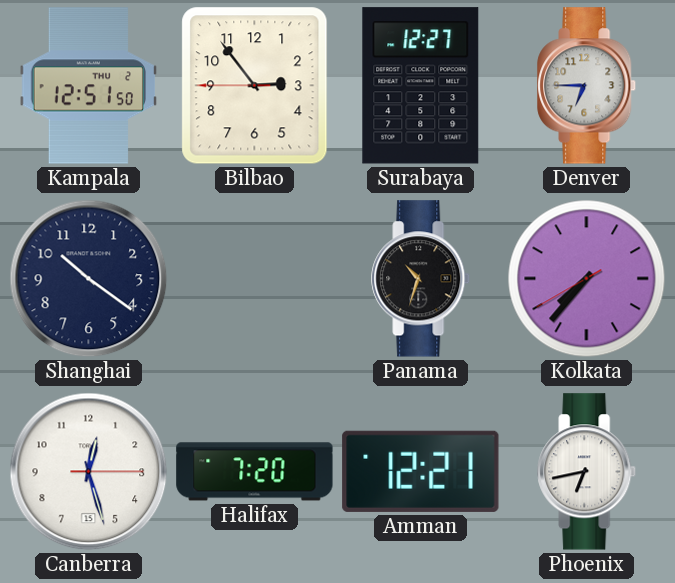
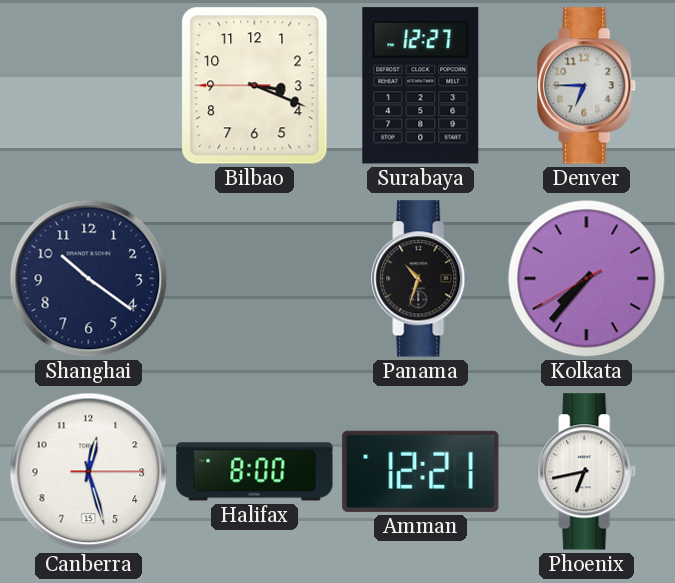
Kampala: 12:51 -> none
Bilbao: 2:53 -> 3:18
Halifax: 7:20 -> 8:00
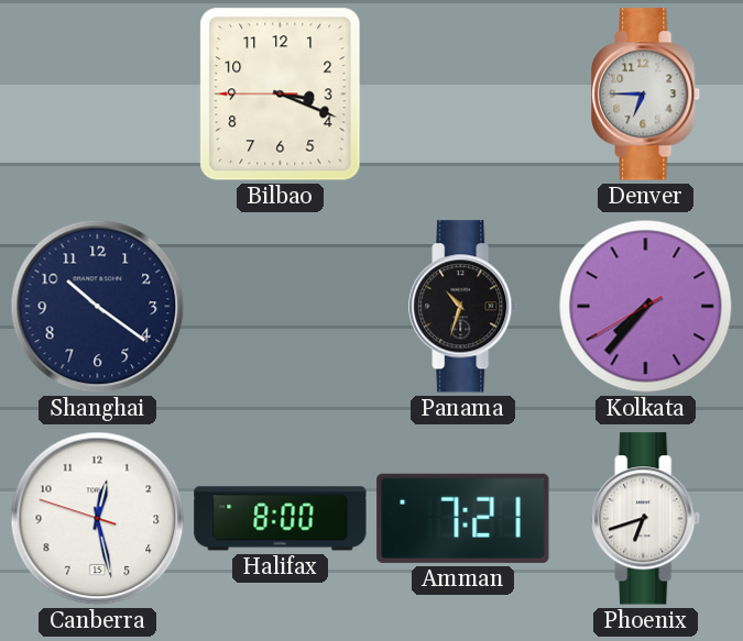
Surabaya: 12:27 -> none
Canberra: 12:27:15 -> 12:27:48
Amman: 12:21 -> 7:21
Phoenix: 6:43 -> 6:42
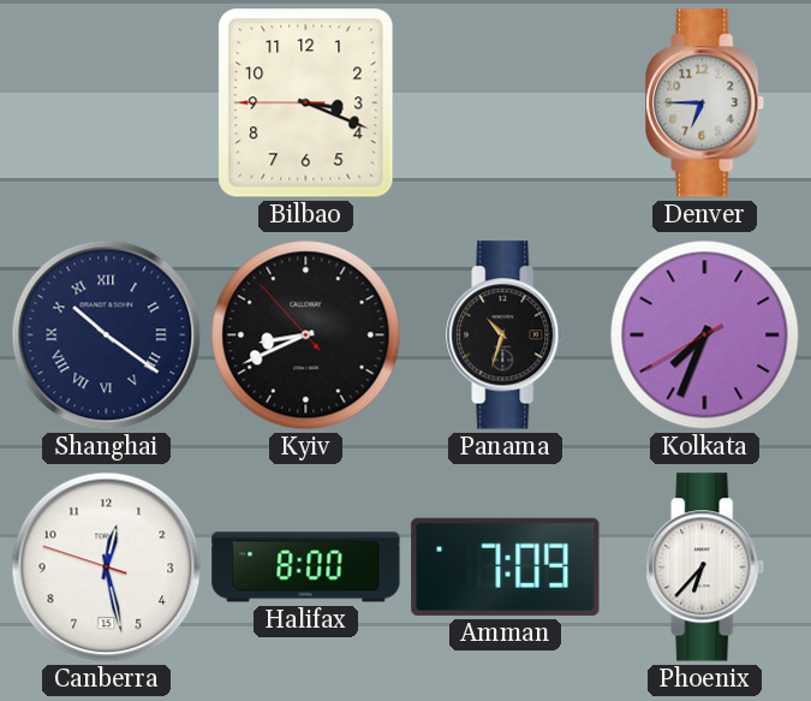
Shanghai numerals: Arabic -> Roman
Kyiv: none -> 8:40
Kolkata: 7:36 -> 7:33
Amman: 7:21 -> 7:09
Phoenix: 6:42 -> 6:37
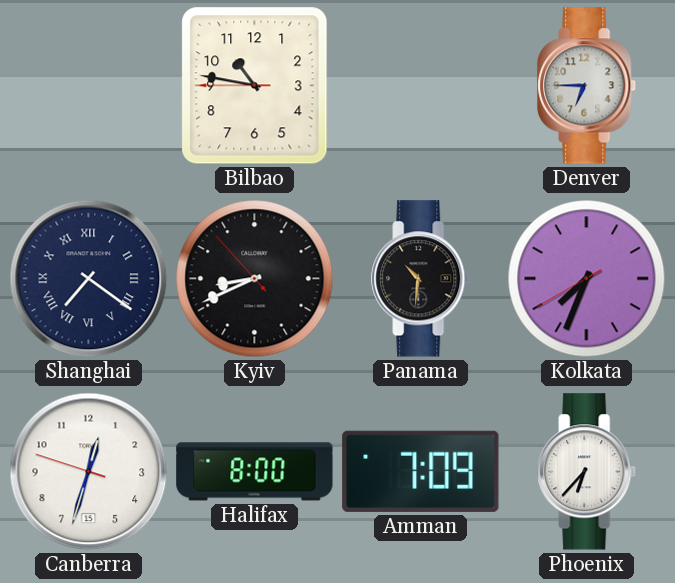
Bilbao: 3:18 -> 10:46
Shanghai: 10:21 -> 7:21
Panama: 10:33 -> 10:31
Canberra: 12:27 -> 12:32
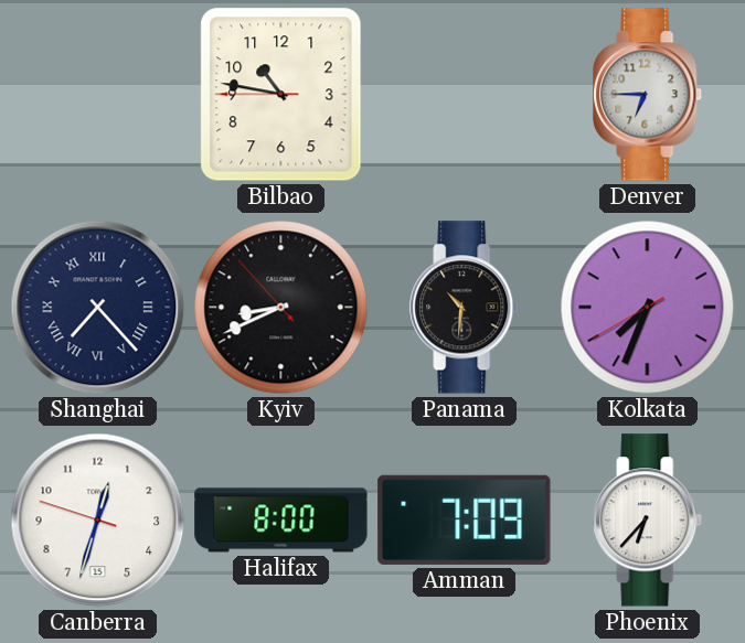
Shanghai: 7:21 -> 7:23
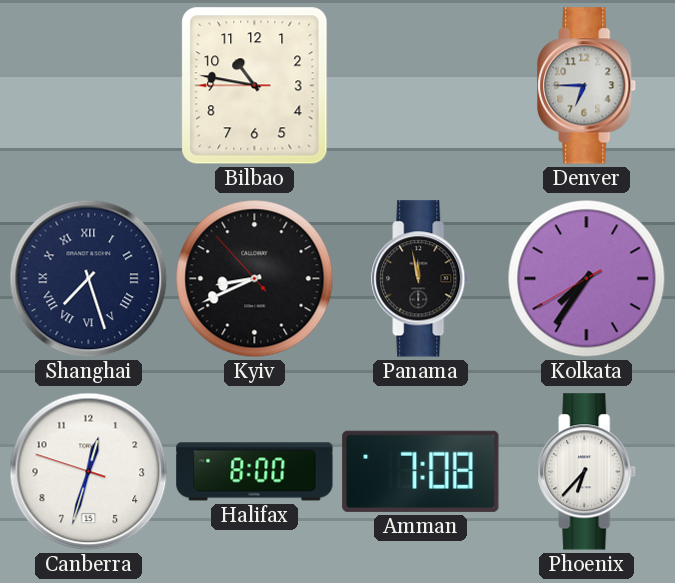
Shanghai: 7:23 -> 7:27
Panama: 10:31 -> 11:58
Kolkata: 7:33 -> 7:35
Amman: 7:09 -> 7:08
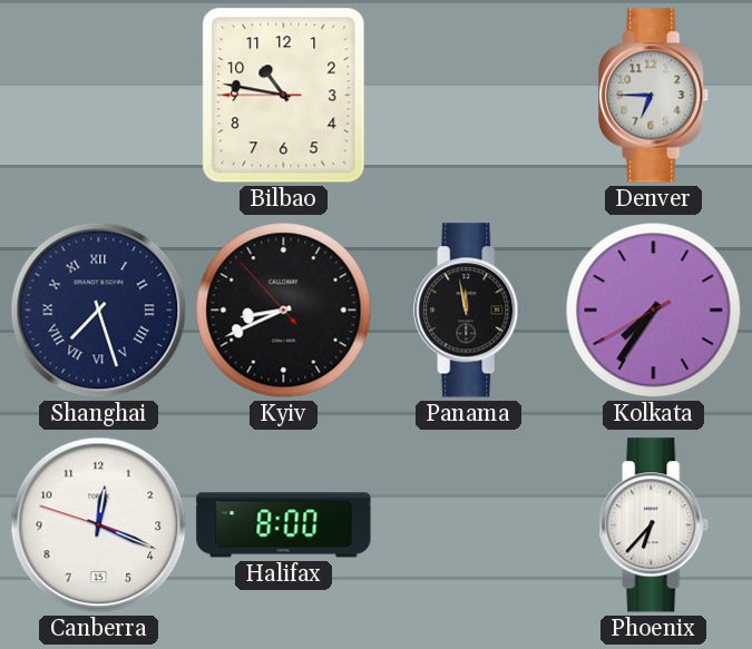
Canberra: 12:32 -> 12:18
Amman: 7:08 -> none
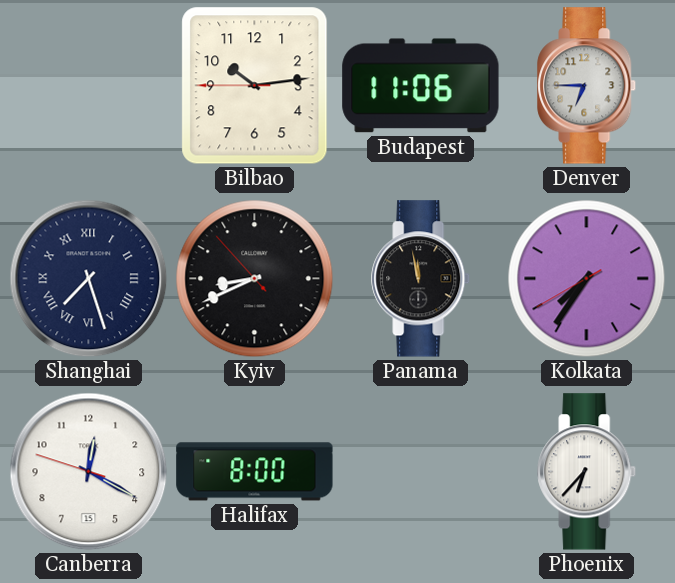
Bilbao: 10:46 -> 10:13
Budapest: none -> 11:06
Canberra: 12:18 -> 12:19
